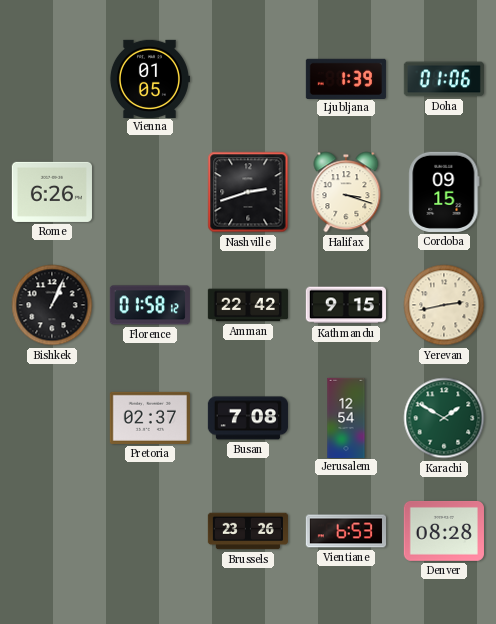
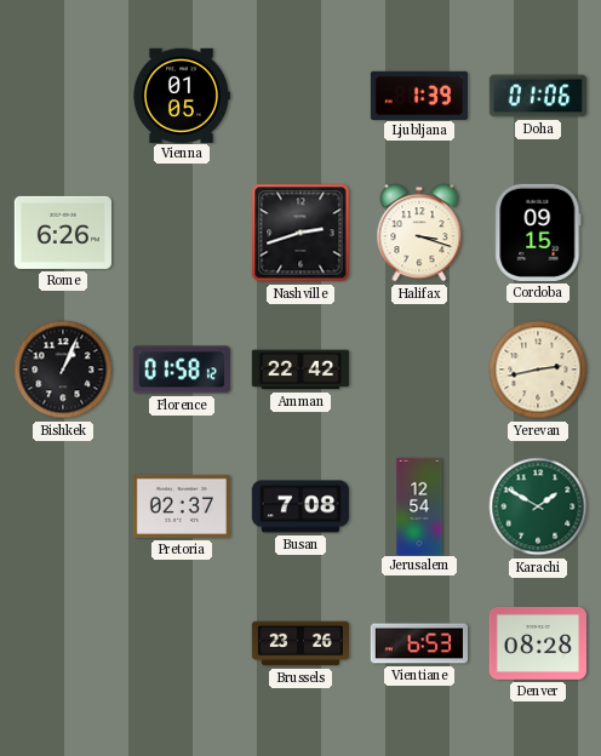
Kathmandu: 9:15 -> none
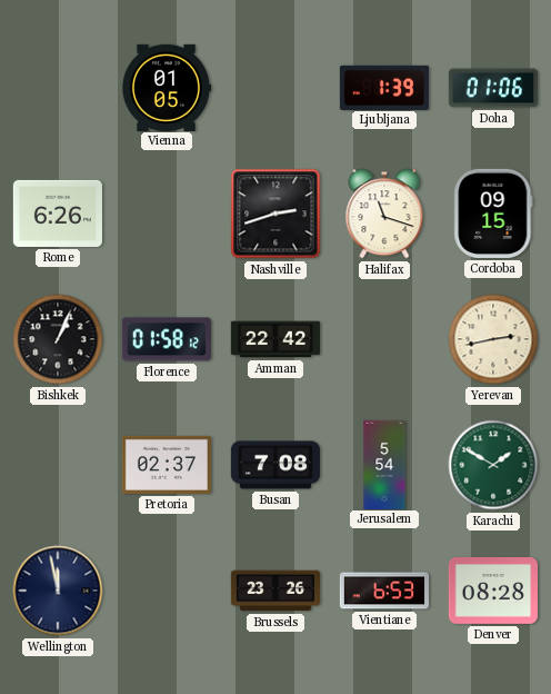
Halifax: 3:18 -> 11:18
Jerusalem: 12:54 -> 5:54
Wellington: none -> 11:58
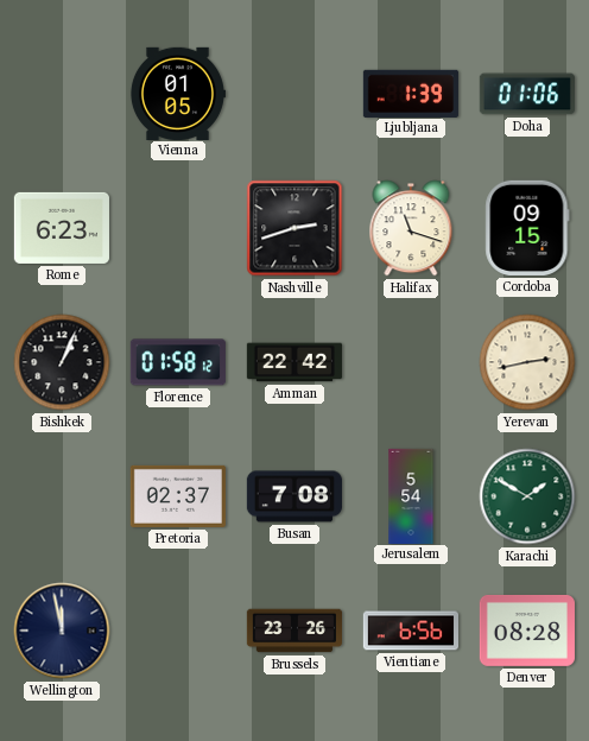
Rome: 6:26 -> 6:23
Vientiane: 6:53 -> 6:56
